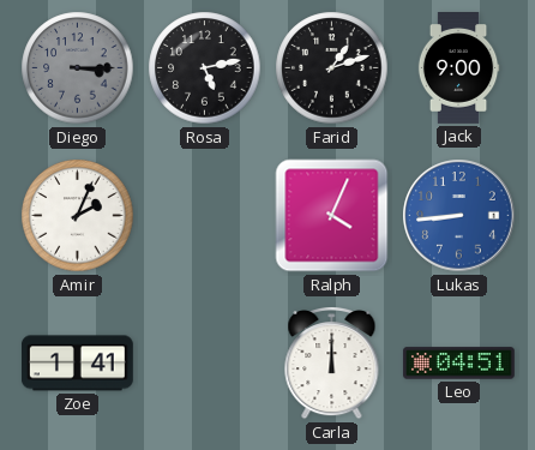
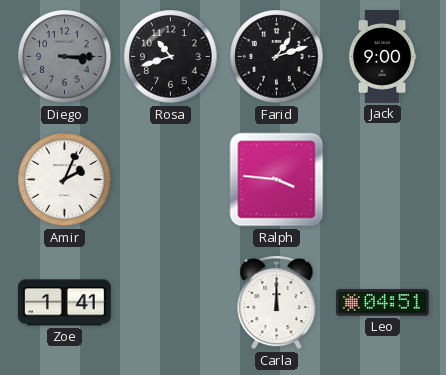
Rosa: 5:13 -> 10:42
Ralph: 4:04 -> 3:46
Lukas: 8:44 -> none
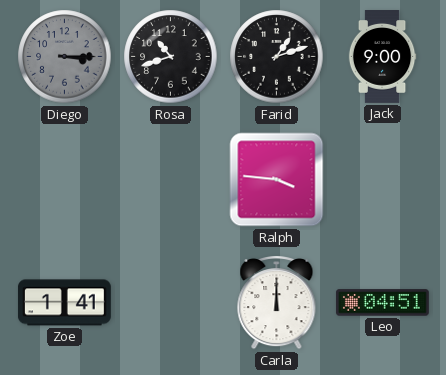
Amir: 2:04 -> none
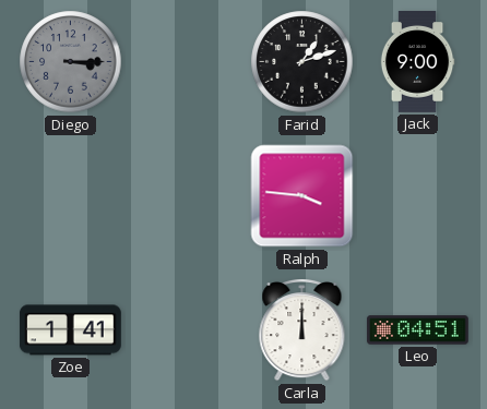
Rosa: 10:42 -> none
